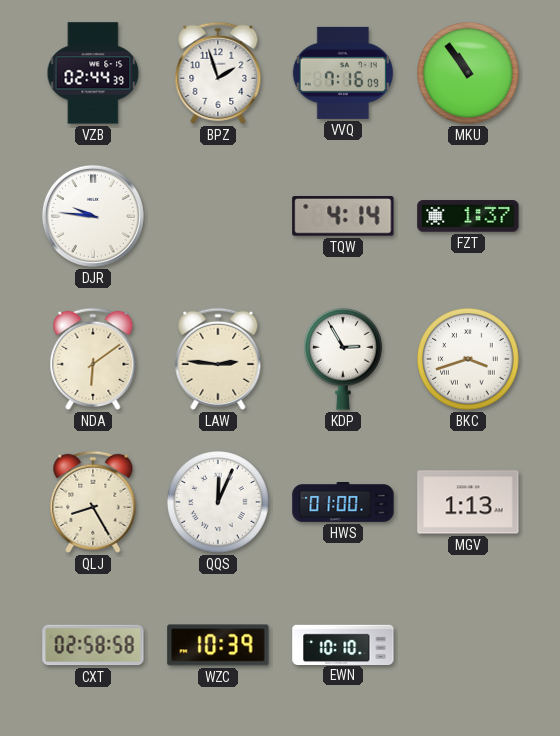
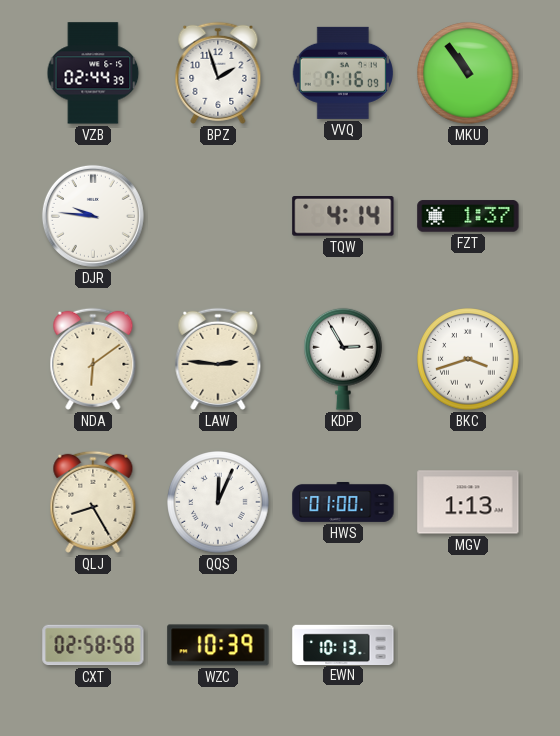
EWN: 10:10 -> 10:13
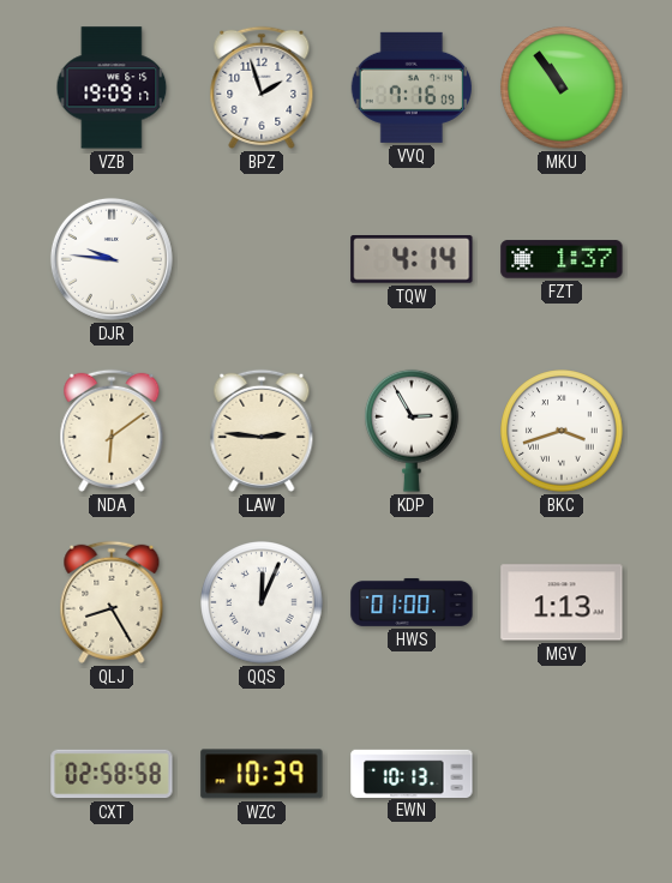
VZB: 02:44 -> 19:09
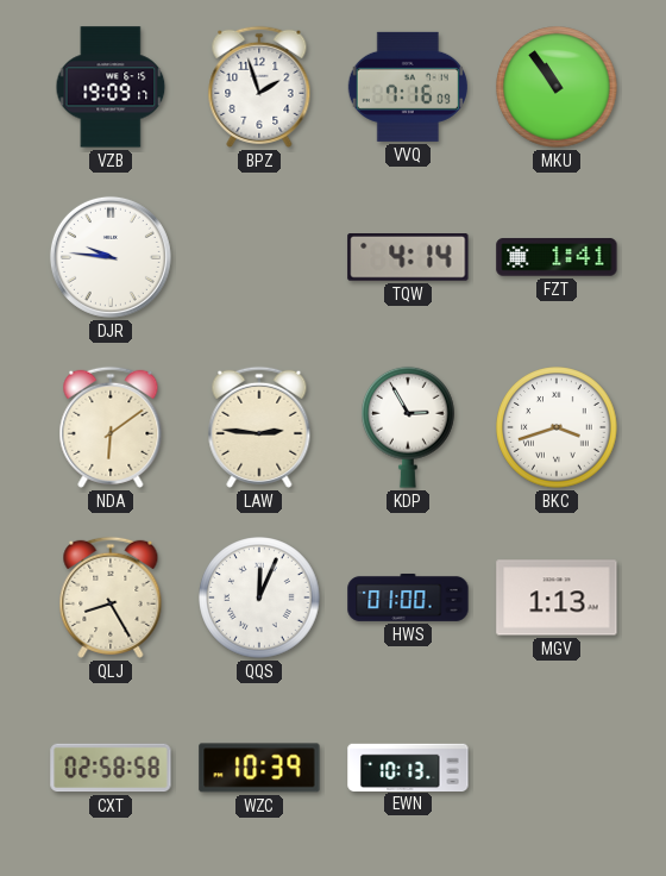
FZT: 1:37 -> 1:41
